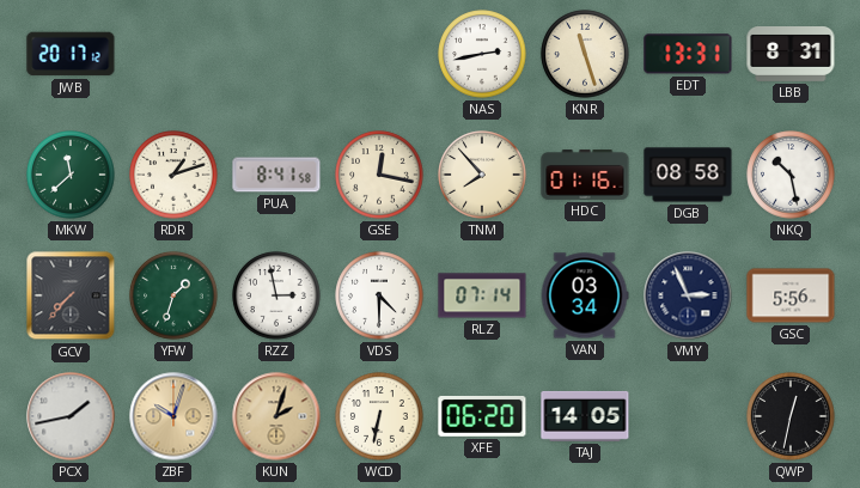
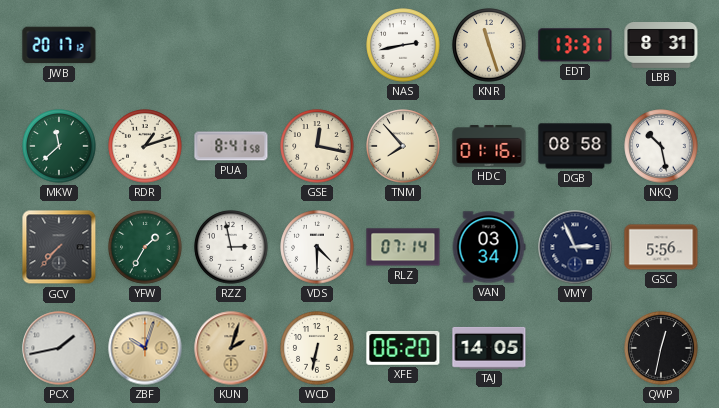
YFW: 1:33 -> 1:35
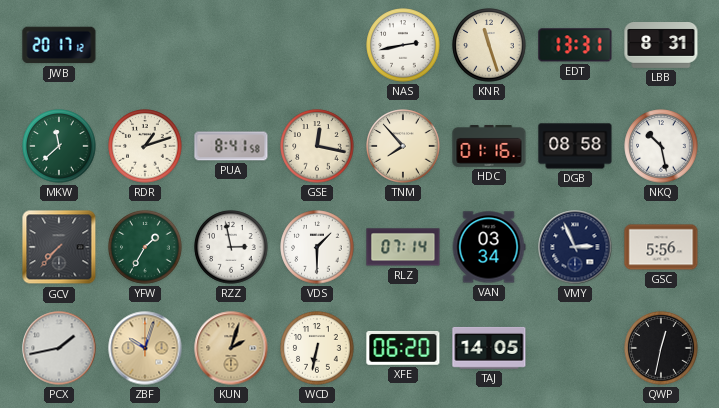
VDS: 4:30 -> 1:30
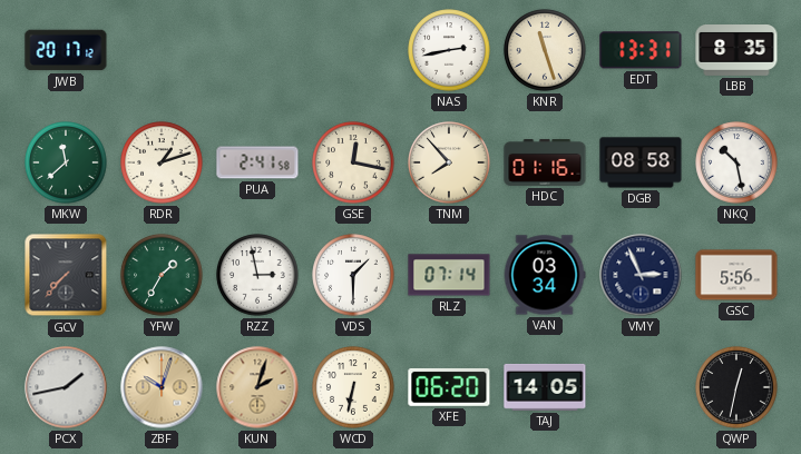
LBB: 8:31 -> 8:35
PUA: 8:41 -> 2:41
